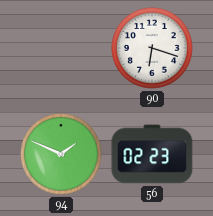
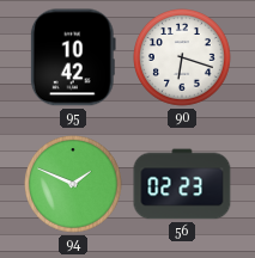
95: none -> 10:42
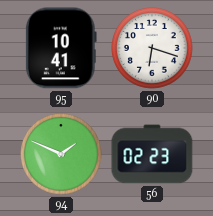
95: 10:42 -> 10:41
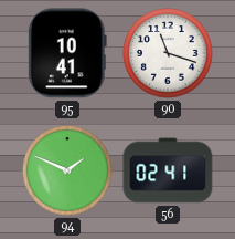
90: 6:18 -> 11:18
56: 02:23 -> 02:41
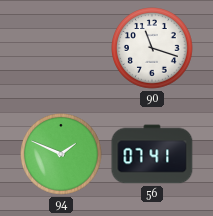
95: 10:41 -> none
56: 02:41 -> 07:41
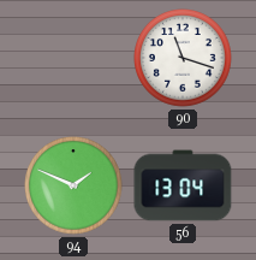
56: 07:41 -> 13:04
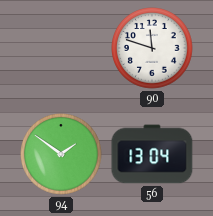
90: 11:18 -> 11:48
94: 1:49 -> 1:51
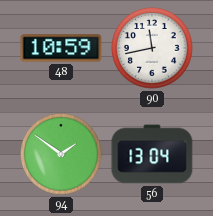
48: none -> 10:59
90: 11:48 -> 11:43
